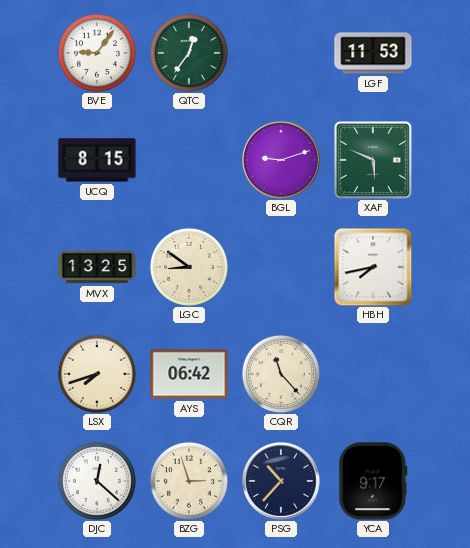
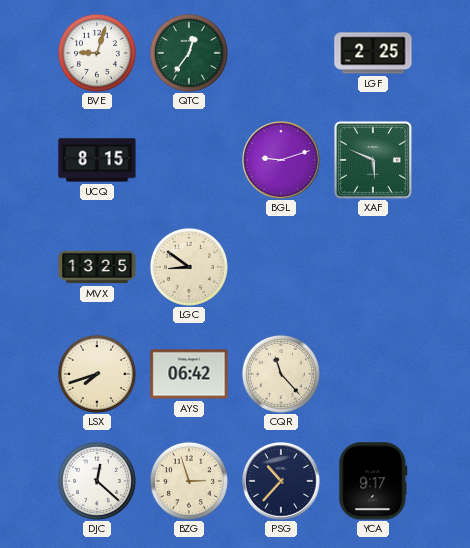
BVE: 9:06 -> 9:03
LGF: 11:53 -> 2:25
HBH: 7:43 -> none
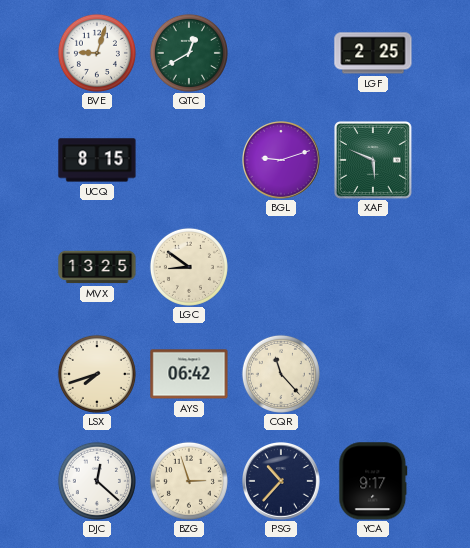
QTC: 12:36 -> 12:40
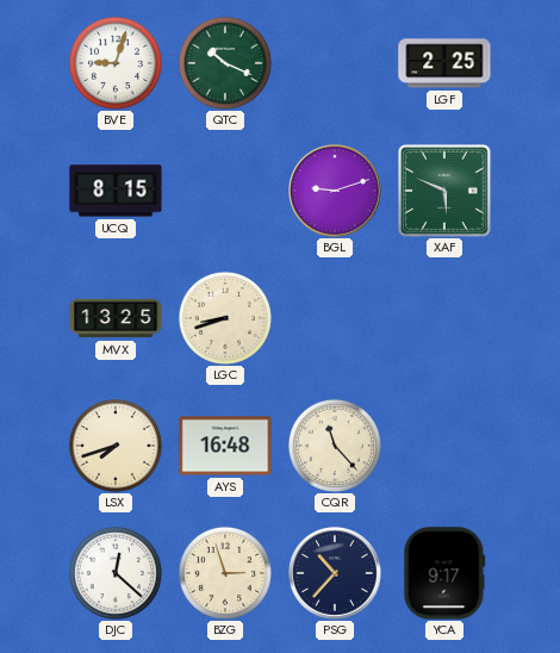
QTC: 12:40 -> 10:19
LGC: 8:51 -> 8:42
AYS: 06:42 -> 16:48
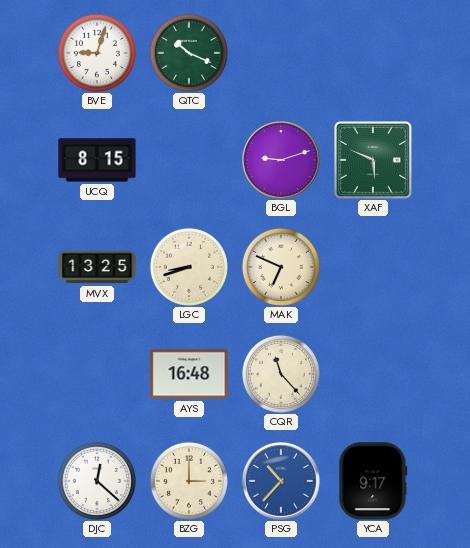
LGF: 2:25 -> none
MAK: none -> 6:49
LSX: 7:42 -> none
BZG: 2:57 -> 3:00
PSG dial: navy -> blue
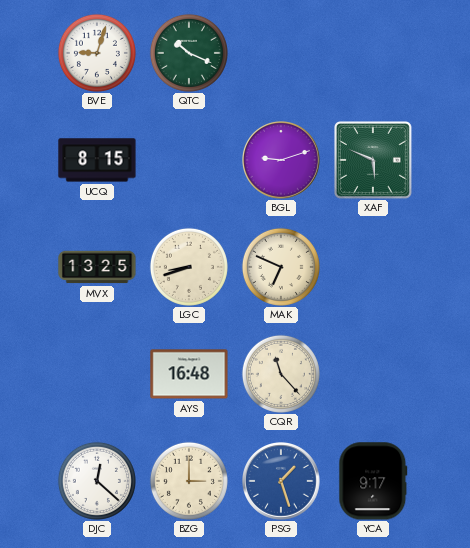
PSG: 10:37 -> 1:27
